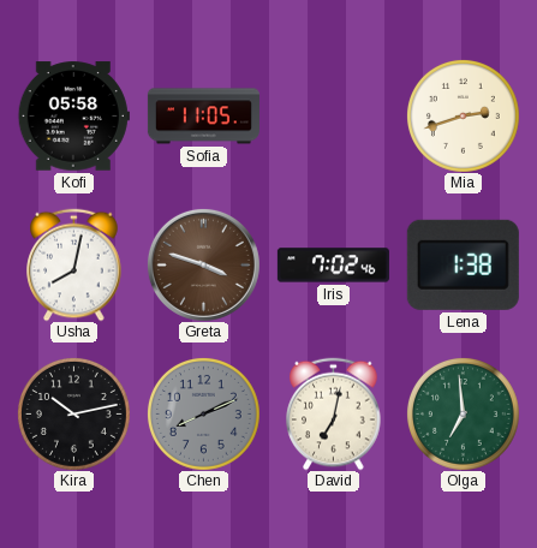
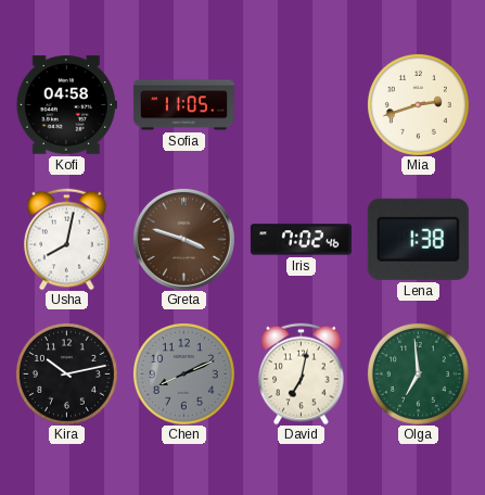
Kofi: 05:58 -> 04:58
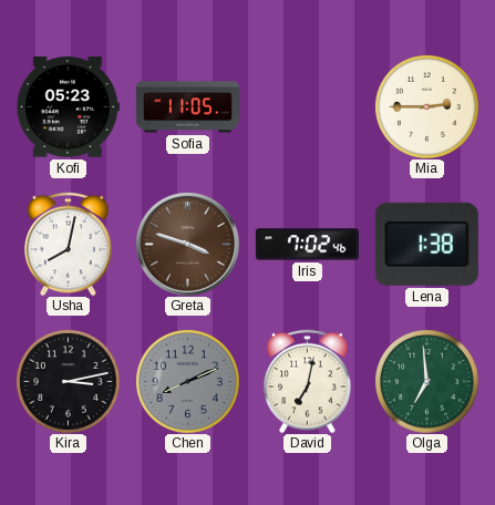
Kofi: 04:58 -> 05:23
Mia: 2:42 -> 2:45
Kira: 10:13 -> 3:13
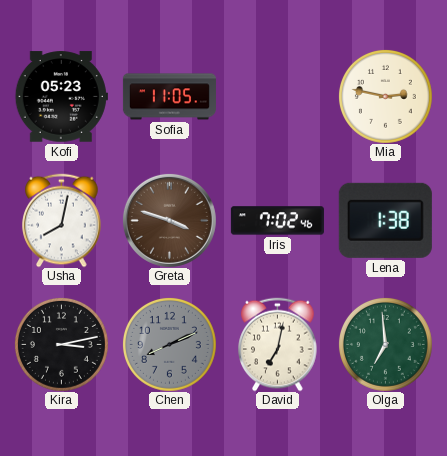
Mia: 2:45 -> 2:47
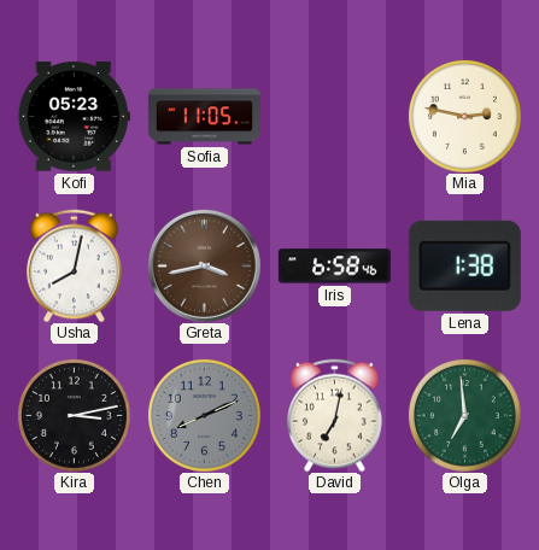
Greta: 3:48 -> 3:43
Iris: 7:02 -> 6:58
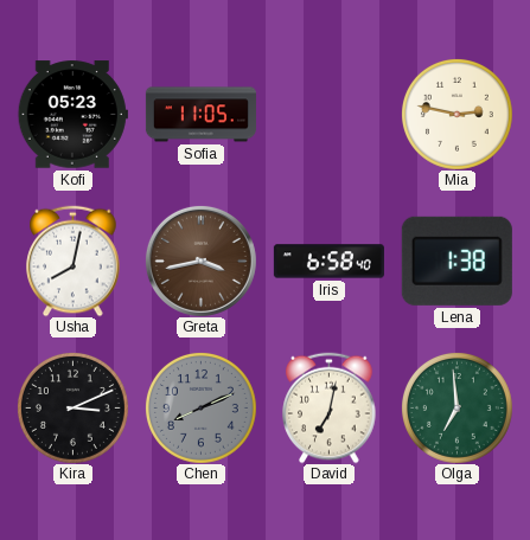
Iris: 6:58:46 -> 6:58:40
Kira: 3:13 -> 3:11
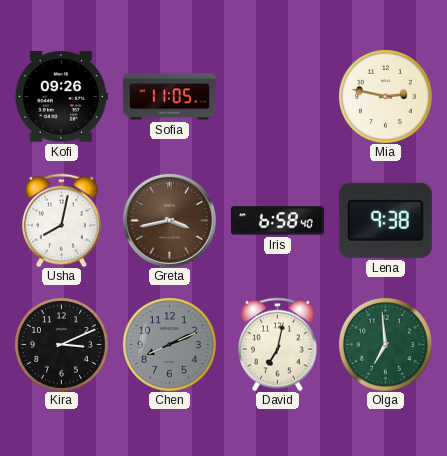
Kofi: 05:23 -> 09:26
Lena: 1:38 -> 9:38
